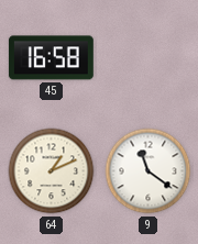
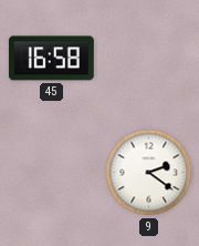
64: 1:11 -> none
9: 11:21 -> 2:21
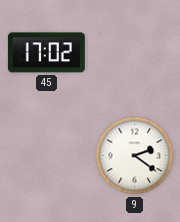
45: 16:58 -> 17:02
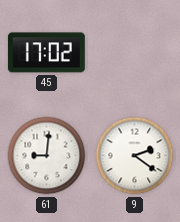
61: none -> 9:01
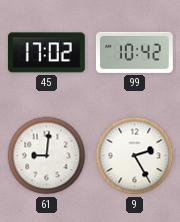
99: none -> 10:42
9: 2:21 -> 2:25
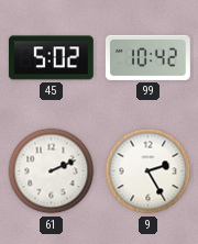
45: 17:02 -> 5:02
61: 9:01 -> 2:11
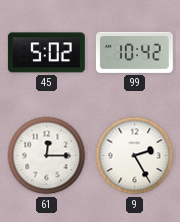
61: 2:11 -> 12:15
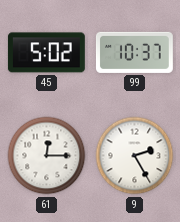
99: 10:42 -> 10:37
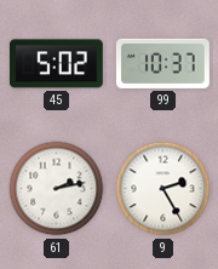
61: 12:15 -> 2:13
